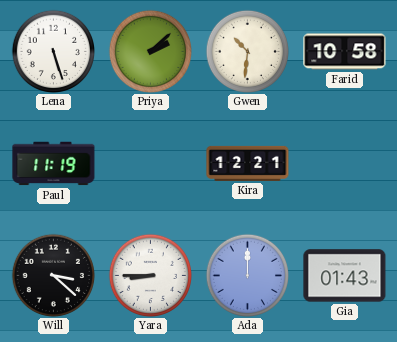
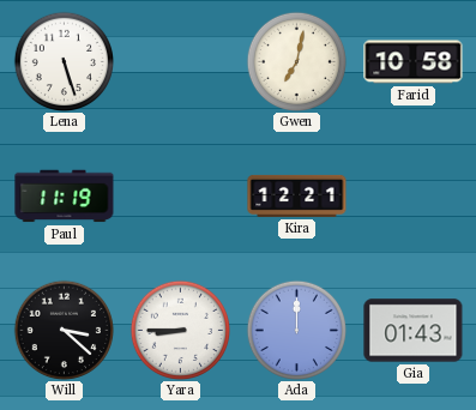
Priya: 2:08 -> none
Gwen: 10:31 -> 7:02
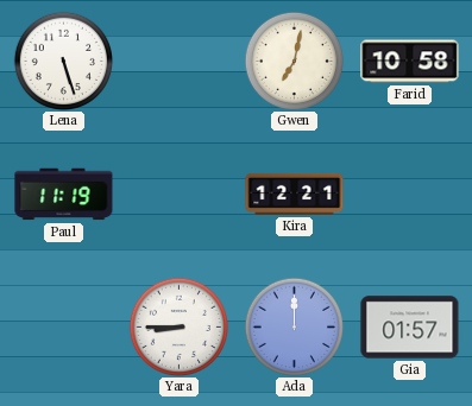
Will: 3:22 -> none
Gia: 01:43 -> 01:57
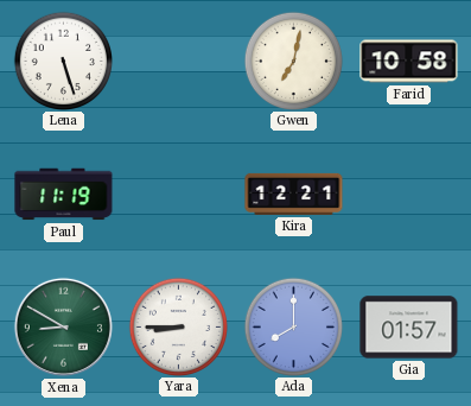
Xena: none -> 8:50
Ada: 12:00 -> 8:00
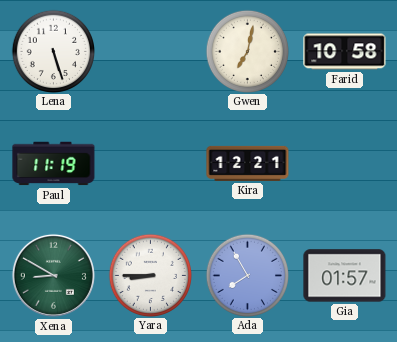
Ada: 8:00 -> 7:55
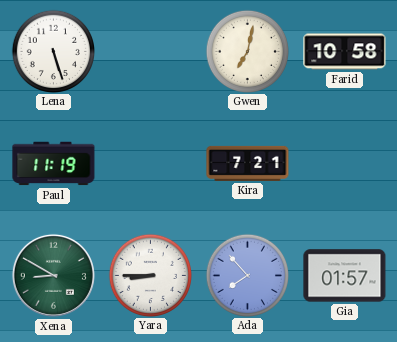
Kira: 12:21 -> 7:21
Ada: 7:55 -> 7:53
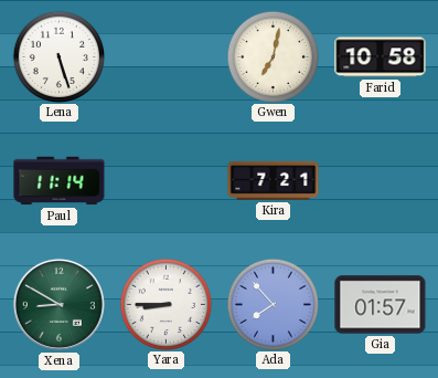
Paul: 11:19 -> 11:14
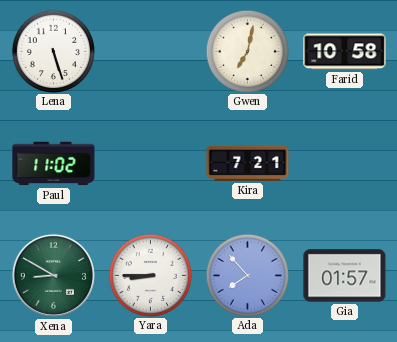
Paul: 11:14 -> 11:02
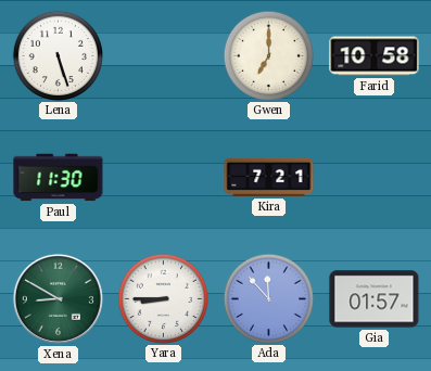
Gwen: 7:02 -> 7:00
Paul: 11:02 -> 11:30
Ada: 7:53 -> 11:53
